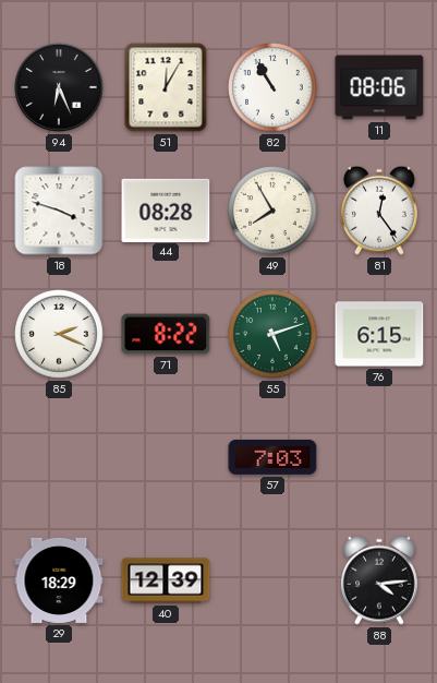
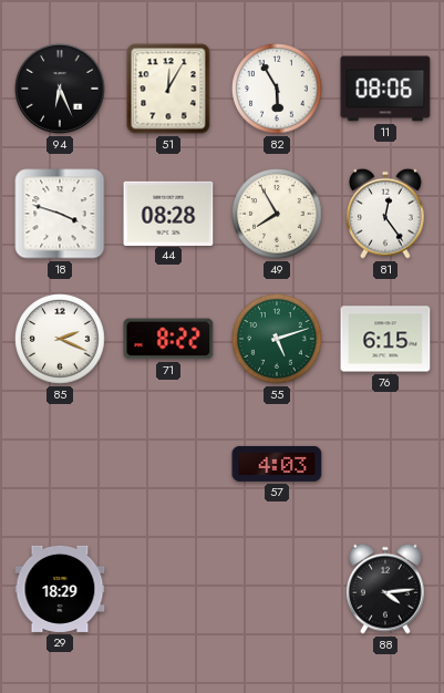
82: 10:55 -> 5:55
57: 7:03 -> 4:03
40: 12:39 -> none
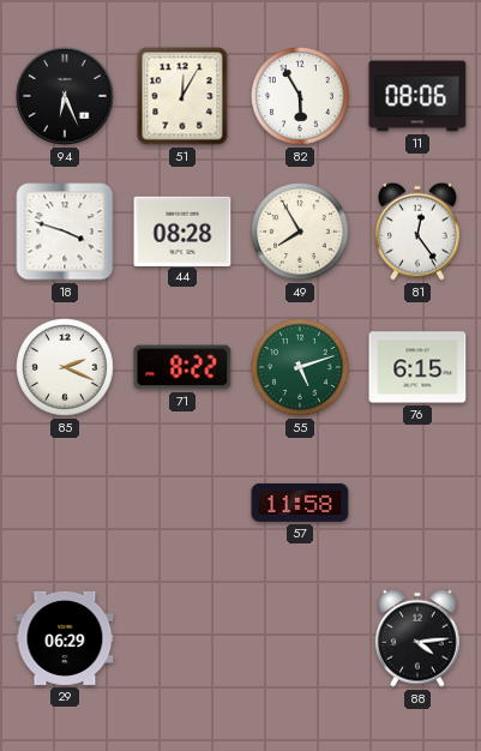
57: 4:03 -> 11:58
29: 18:29 -> 06:29
